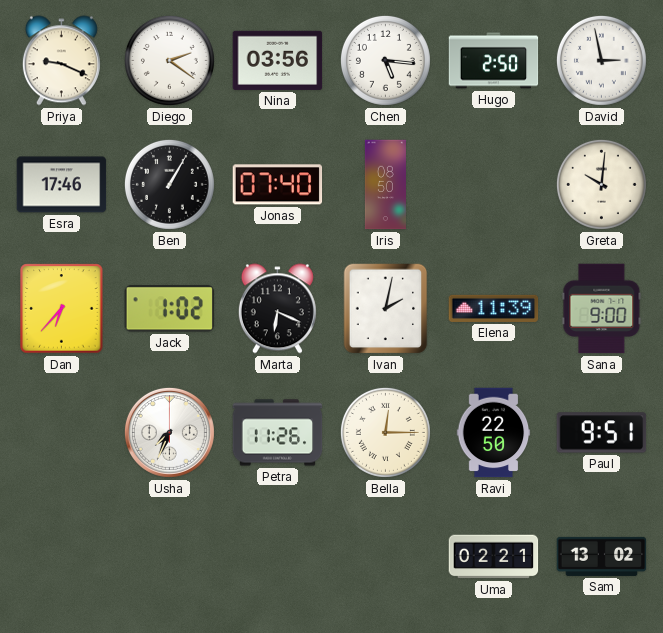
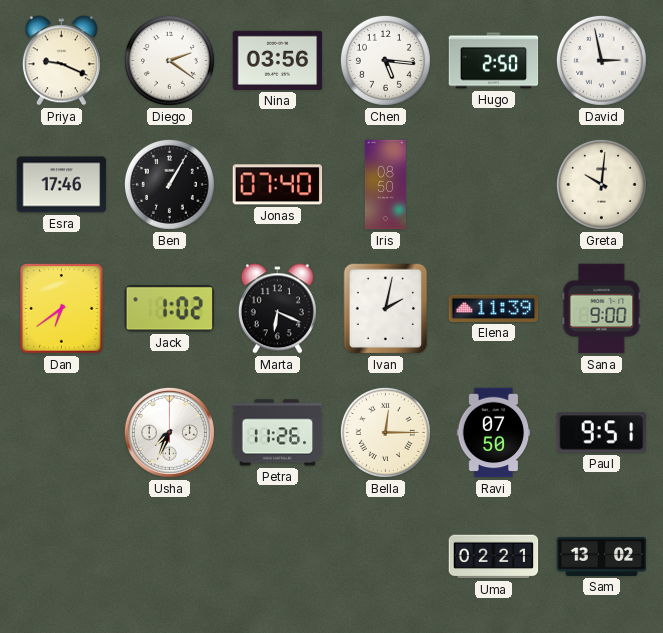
Dan: 6:37 -> 6:39
Ravi: 22:50 -> 07:50
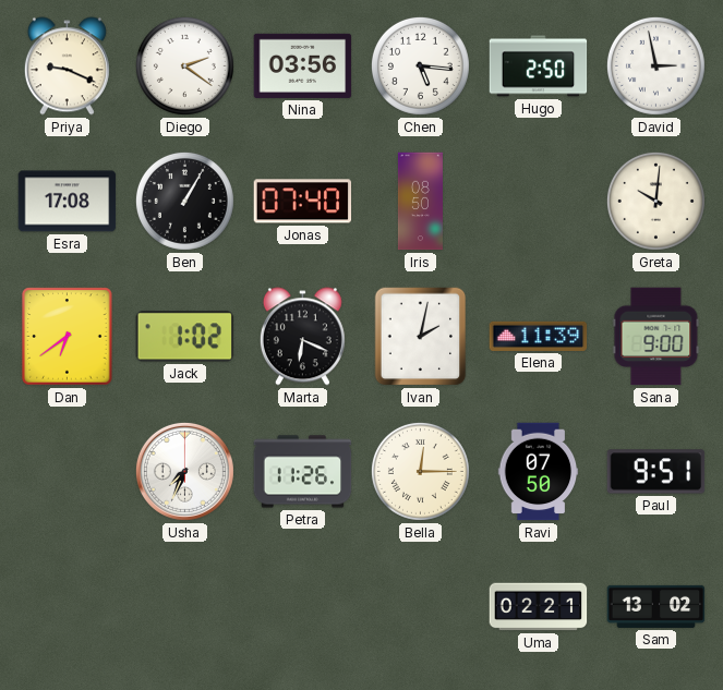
Esra: 17:46 -> 17:08
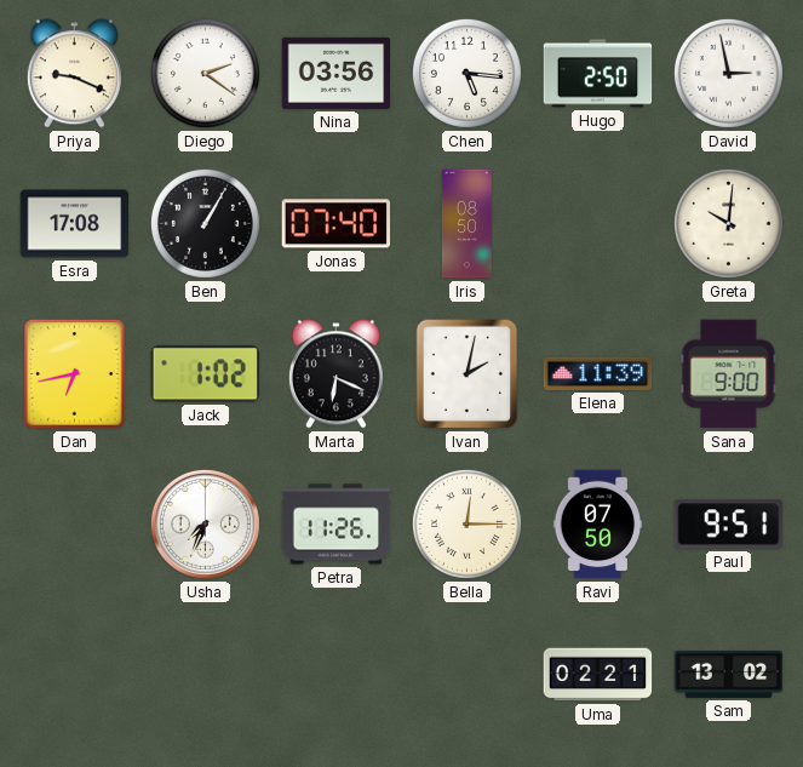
Dan: 6:39 -> 6:43
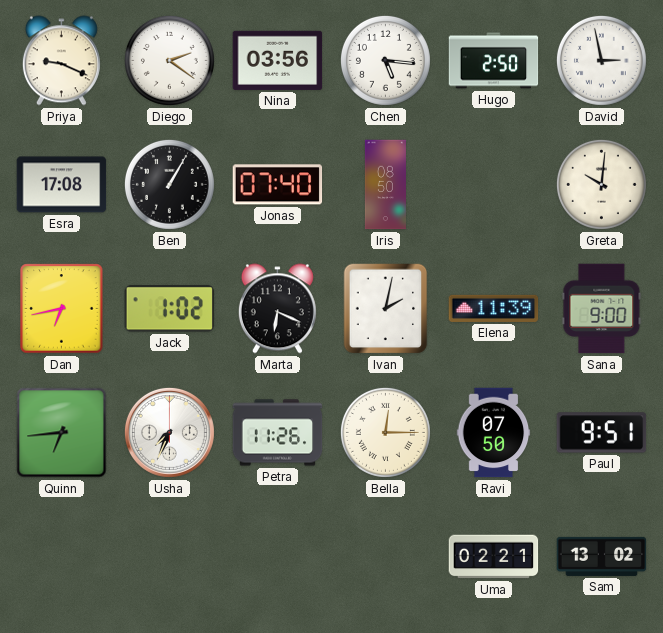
Quinn: none -> 6:44
